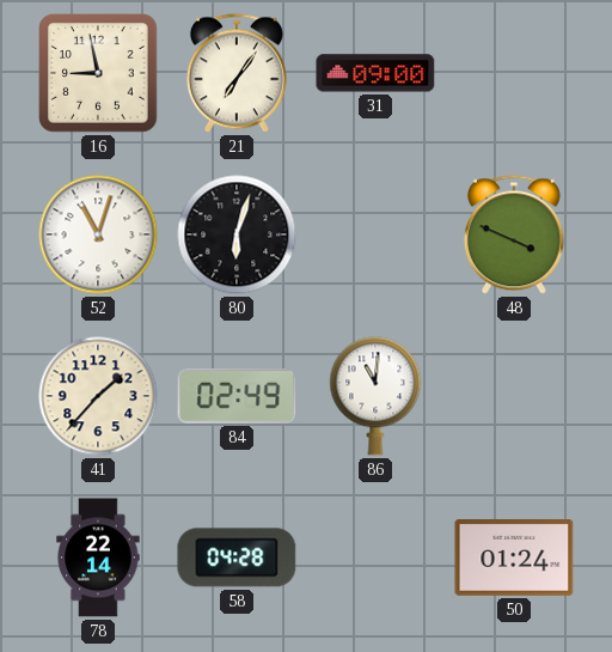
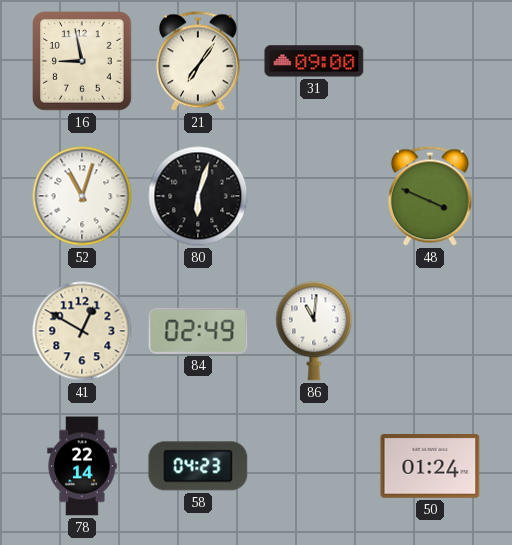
41: 1:37 -> 12:50
58: 04:28 -> 04:23
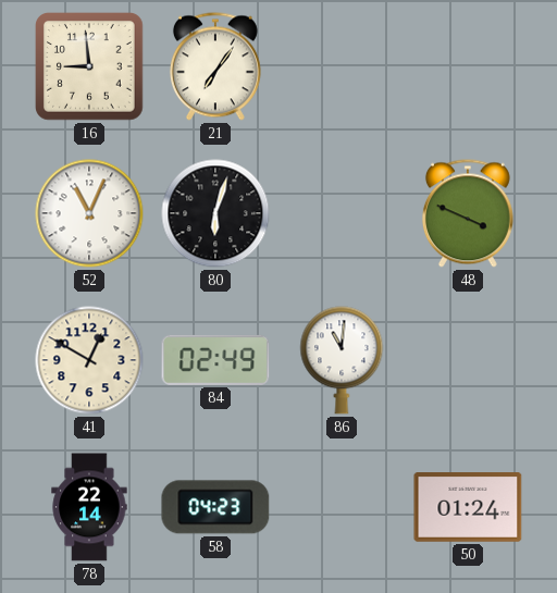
16: 8:58 -> 8:59
31: 09:00 -> none
52: 11:03 -> 11:04
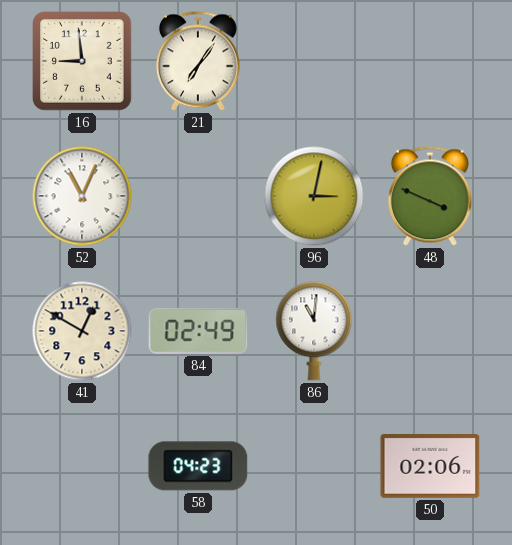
80: 6:03 -> none
96: none -> 3:02
78: 22:14 -> none
50: 01:24 -> 02:06
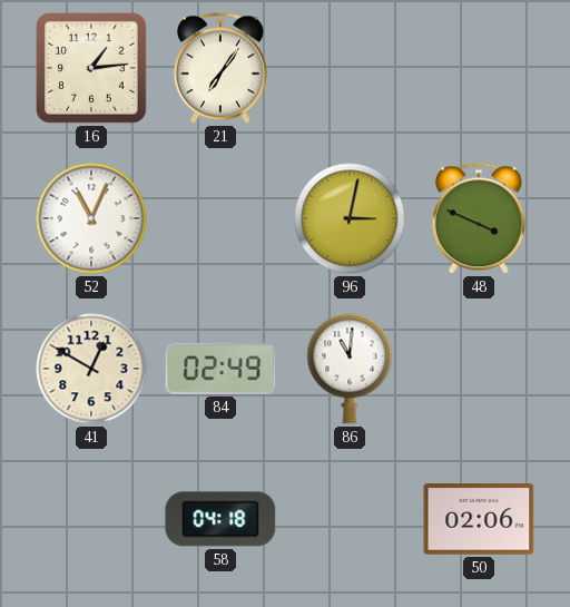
16: 8:59 -> 1:14
58: 04:23 -> 04:18
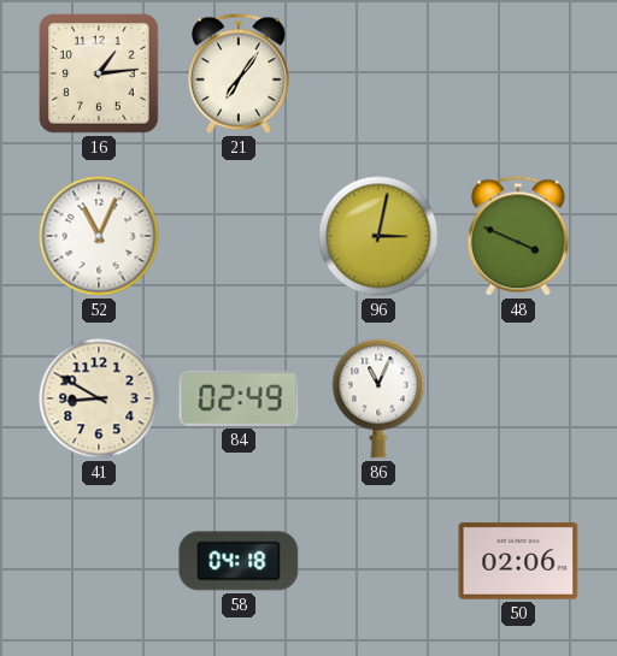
41: 12:50 -> 8:50
86: 11:01 -> 11:04
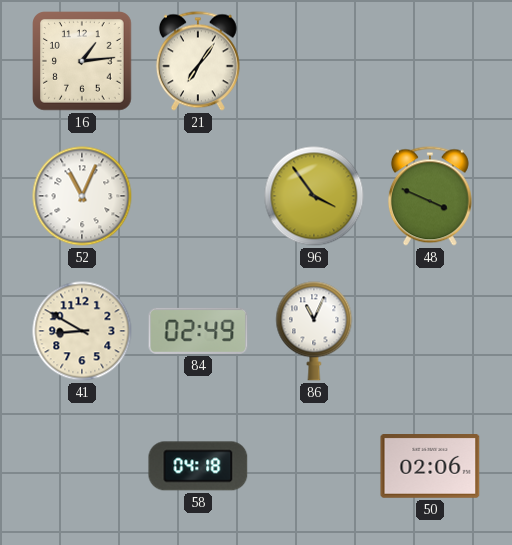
96: 3:02 -> 3:54
